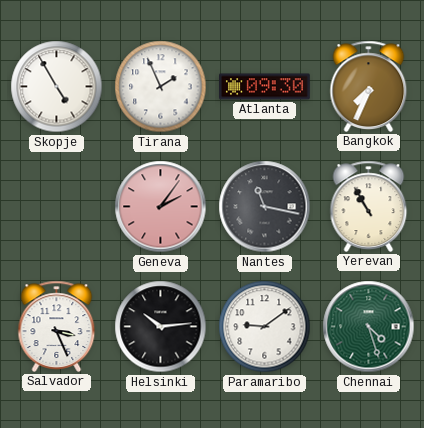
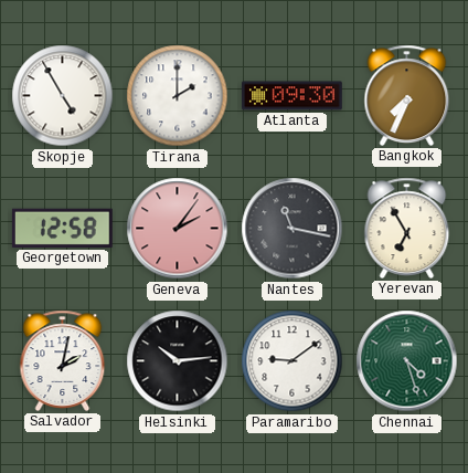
Tirana: 1:56 -> 2:00
Georgetown: none -> 12:58
Yerevan: 10:55 -> 6:55
Salvador: 3:26 -> 2:02
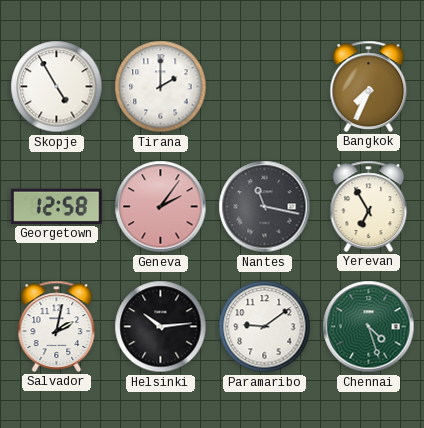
Atlanta: 09:30 -> none
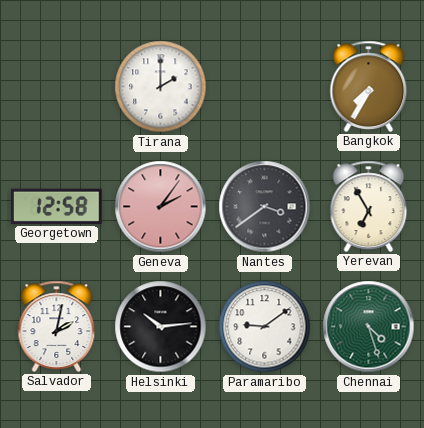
Skopje: 4:55 -> none
Bangkok: 7:34 -> 7:35
Nantes: 11:17 -> 3:39
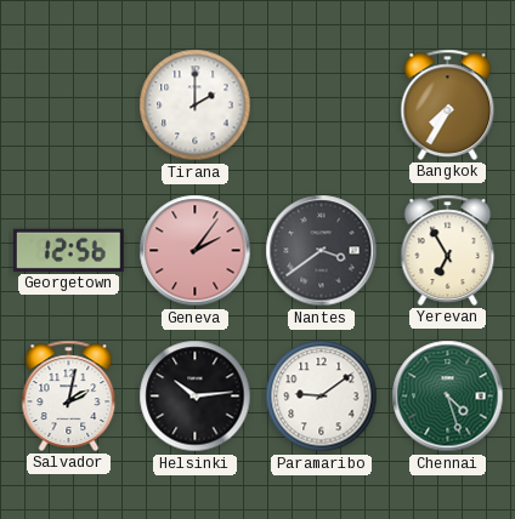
Georgetown: 12:58 -> 12:56
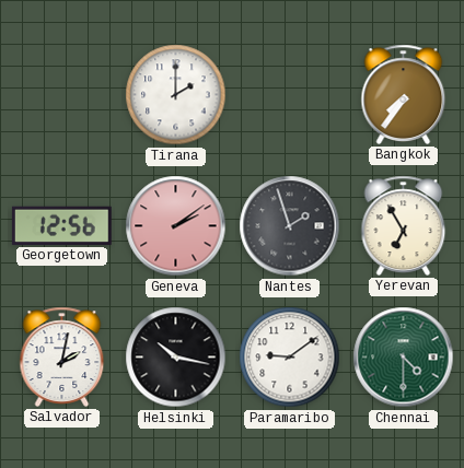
Bangkok: 7:35 -> 7:36
Geneva: 2:06 -> 2:09
Nantes: 3:39 -> 1:57
Helsinki: 10:14 -> 10:17
Chennai: 4:27 -> 4:30
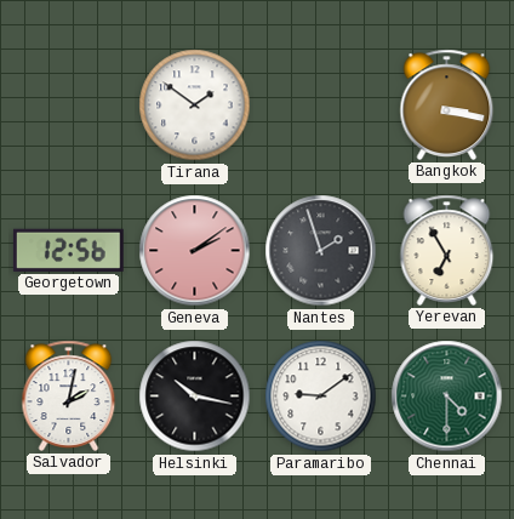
Tirana: 2:00 -> 1:51
Bangkok: 7:36 -> 3:17
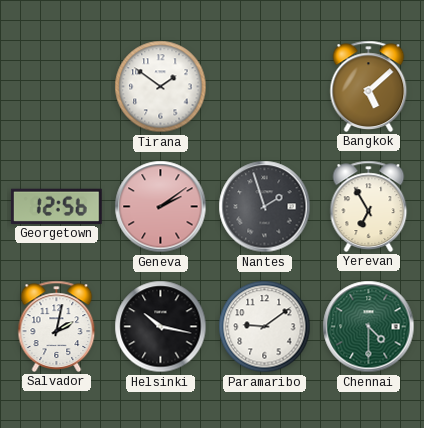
Bangkok: 3:17 -> 5:08
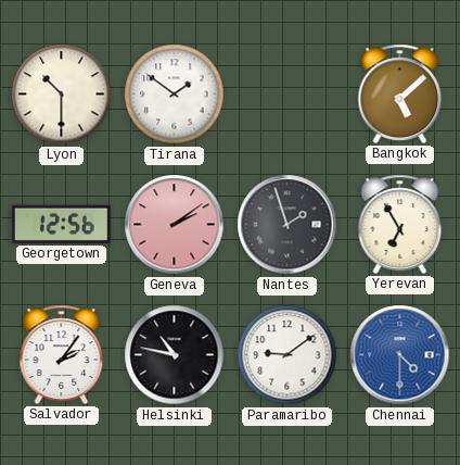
Lyon: none -> 10:30
Salvador: 2:02 -> 2:06
Helsinki: 10:17 -> 10:47
Chennai dial: green -> blue
